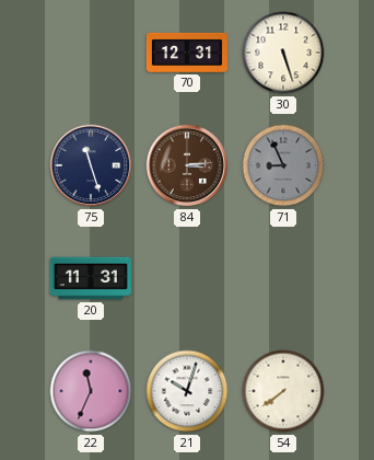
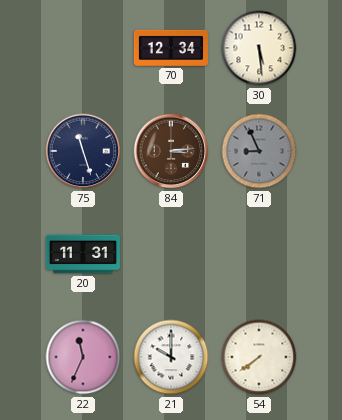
70: 12:31 -> 12:34
30: 5:27 -> 5:29
21: 10:03 -> 10:00
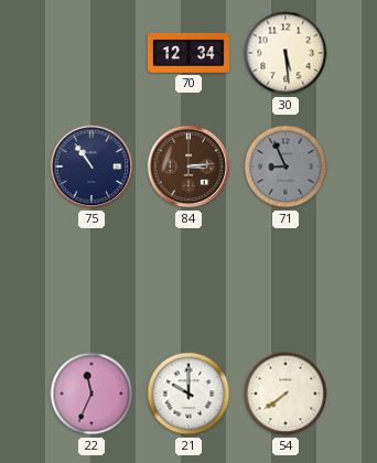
75: 11:27 -> 10:54
20: 11:31 -> none
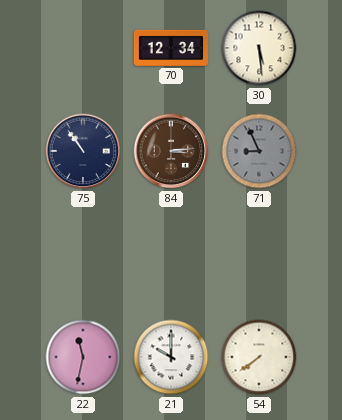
22: 11:34 -> 11:32
